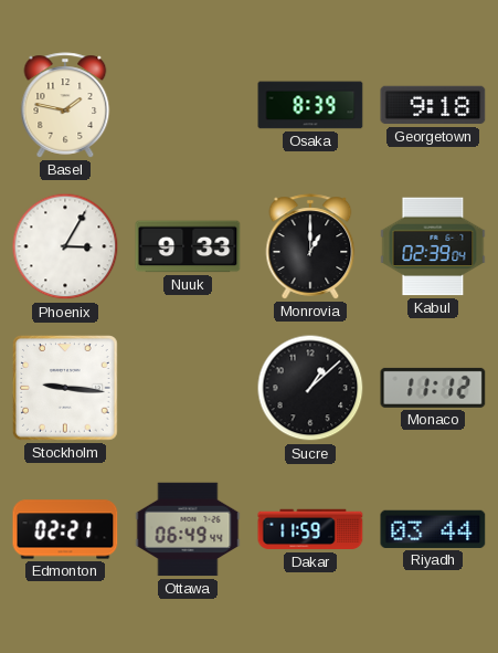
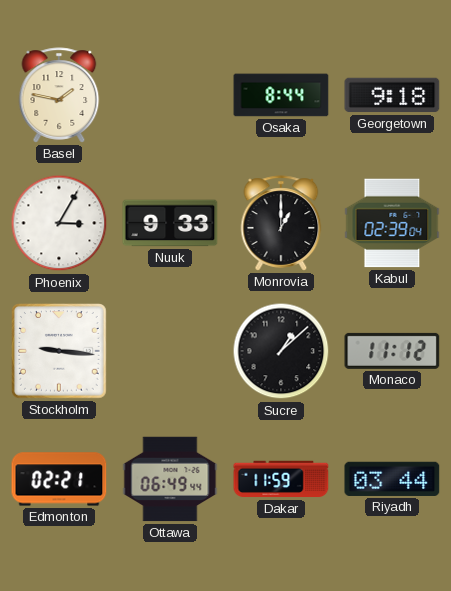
Osaka: 8:39 -> 8:44
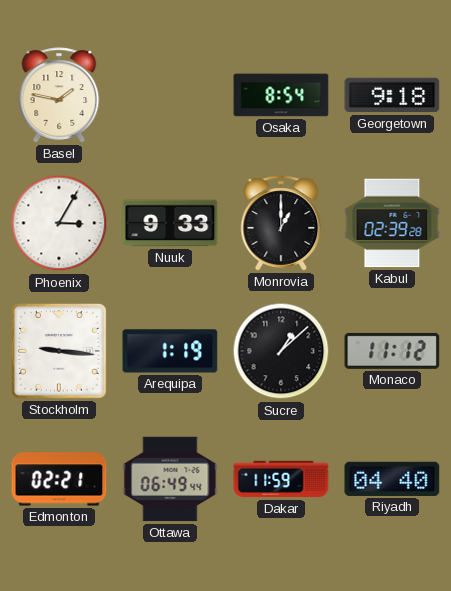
Osaka: 8:44 -> 8:54
Kabul: 02:39:04 -> 02:39:28
Arequipa: none -> 1:19
Riyadh: 03:44 -> 04:40
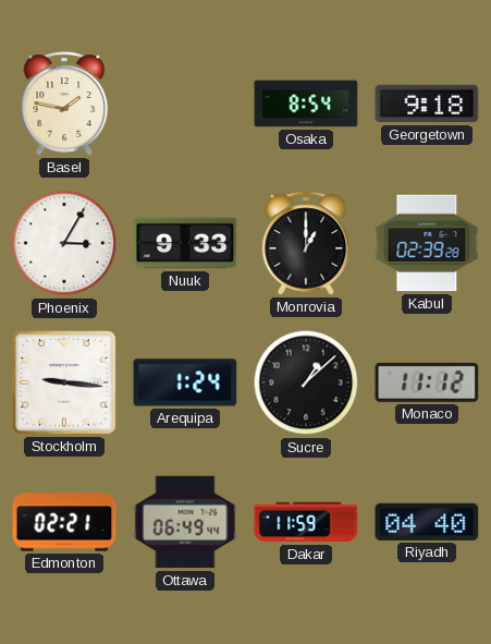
Arequipa: 1:19 -> 1:24
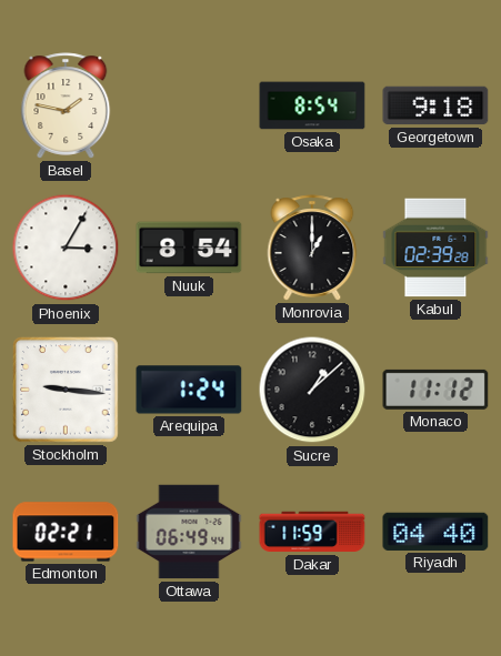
Nuuk: 9:33 -> 8:54
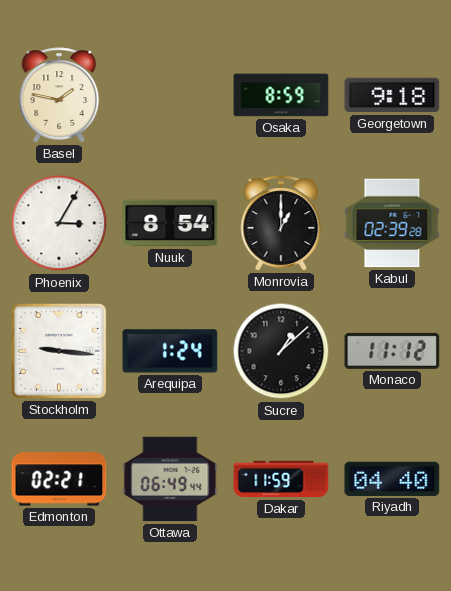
Osaka: 8:54 -> 8:59
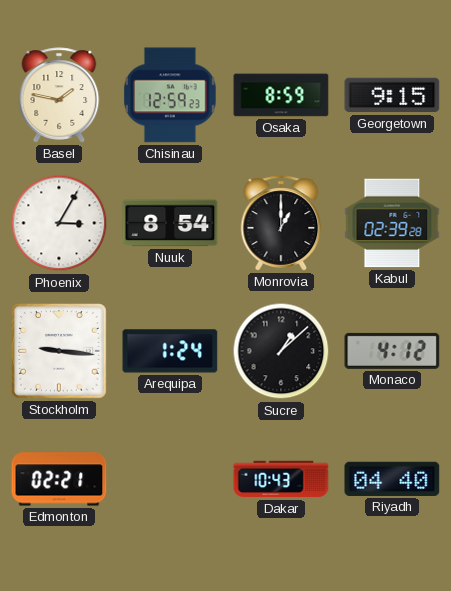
Chisinau: none -> 12:59
Georgetown: 9:18 -> 9:15
Monaco: 11:12 -> 4:12
Ottawa: 06:49 -> none
Dakar: 11:59 -> 10:43
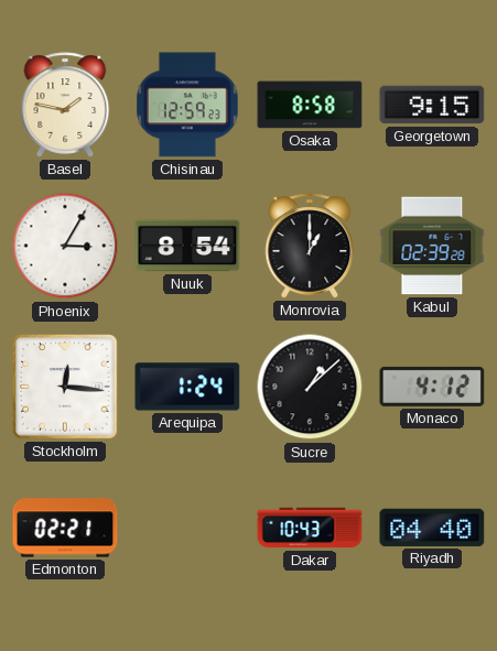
Osaka: 8:59 -> 8:58
Stockholm: 9:16 -> 12:16
